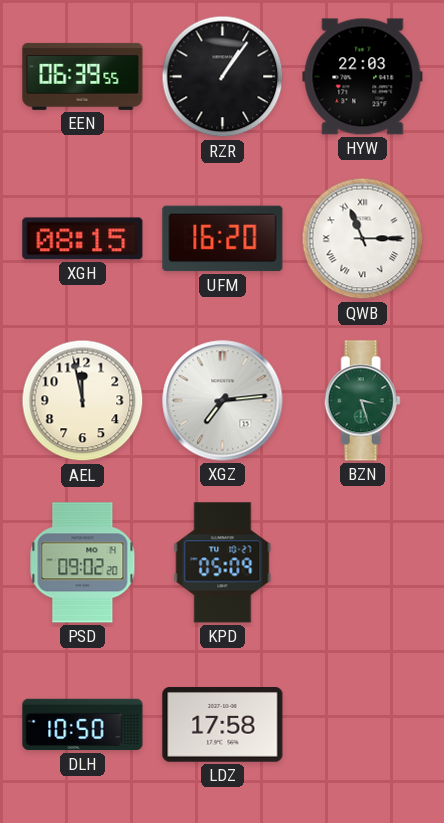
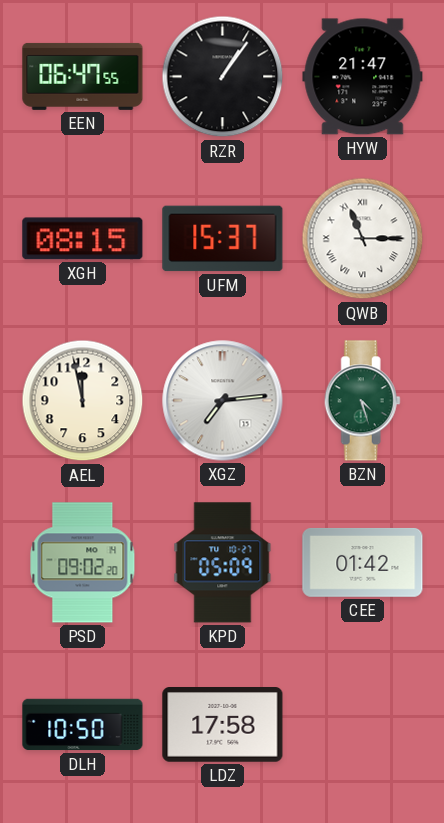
EEN: 06:39 -> 06:47
HYW: 22:03 -> 21:47
UFM: 16:20 -> 15:37
BZN: 3:27 -> 4:27
CEE: none -> 01:42
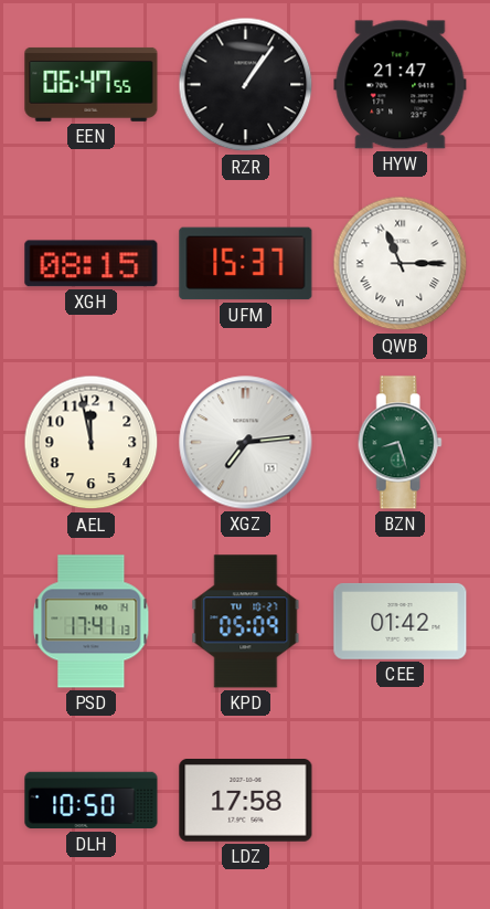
BZN: 4:27 -> 8:27
PSD: 09:02 -> 17:41
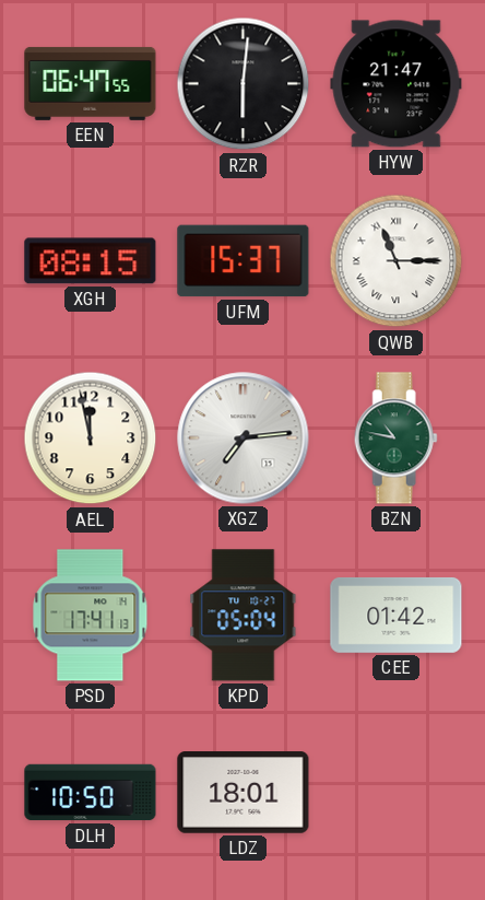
RZR: 1:06 -> 6:01
BZN: 8:27 -> 10:47
KPD: 05:09 -> 05:04
LDZ: 17:58 -> 18:01
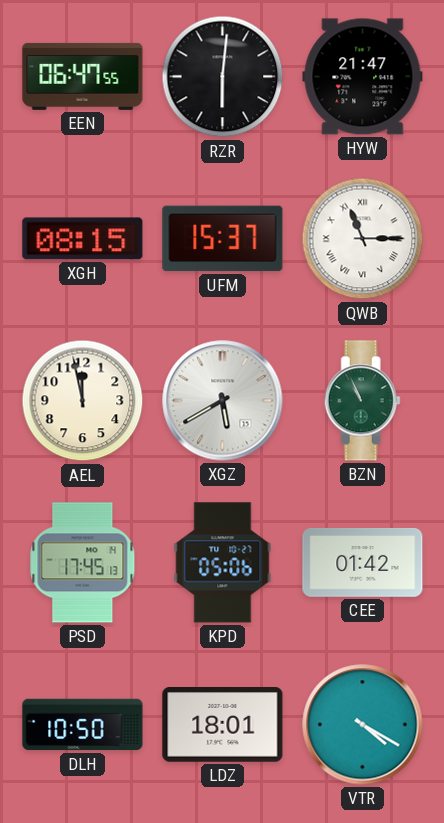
XGZ: 7:14 -> 5:40
BZN: 10:47 -> 10:56
PSD: 17:41 -> 17:45
KPD: 05:04 -> 05:06
VTR: none -> 4:20
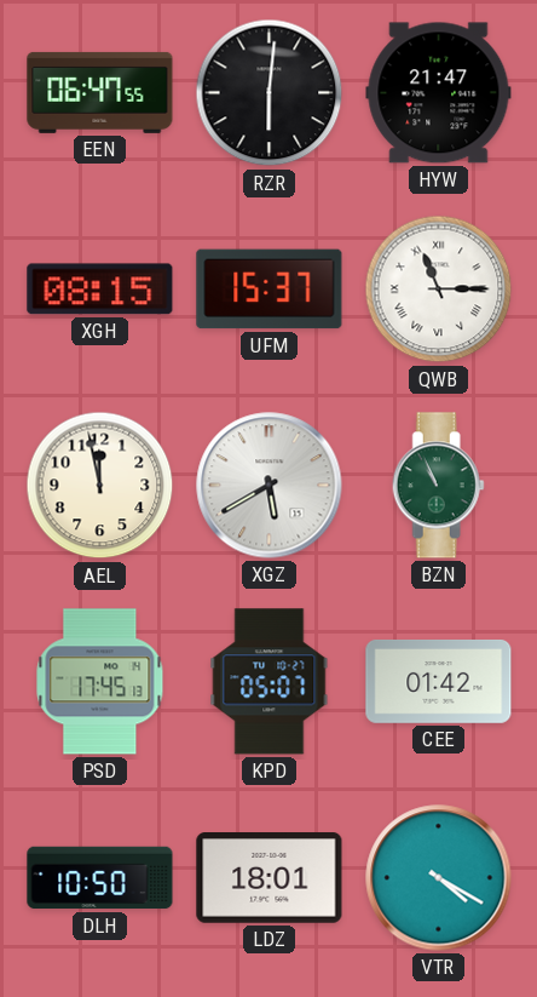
KPD: 05:06 -> 05:07
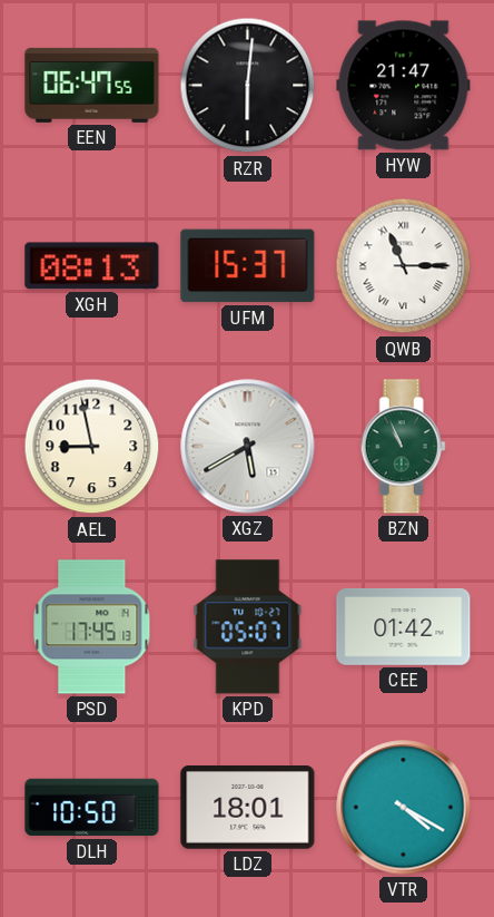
XGH: 08:15 -> 08:13
AEL: 11:58 -> 8:58
